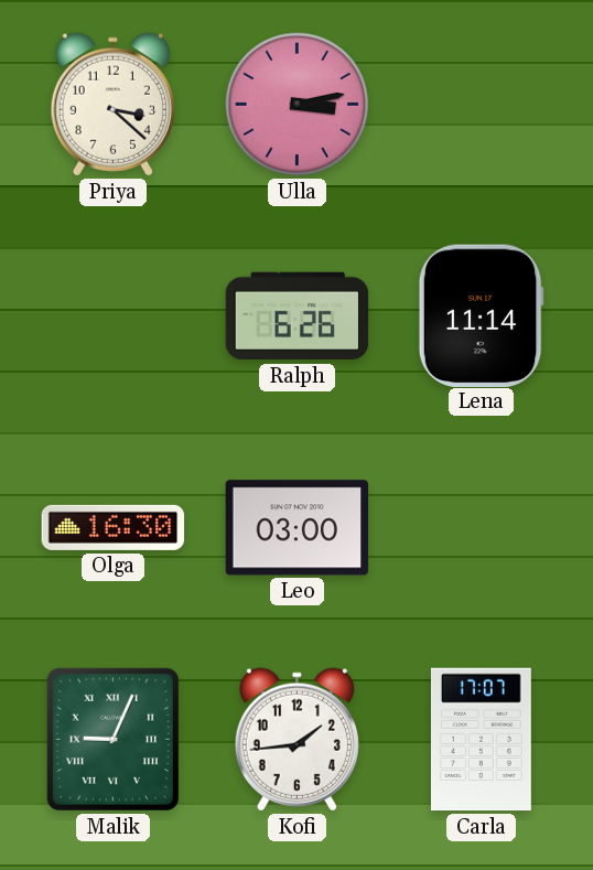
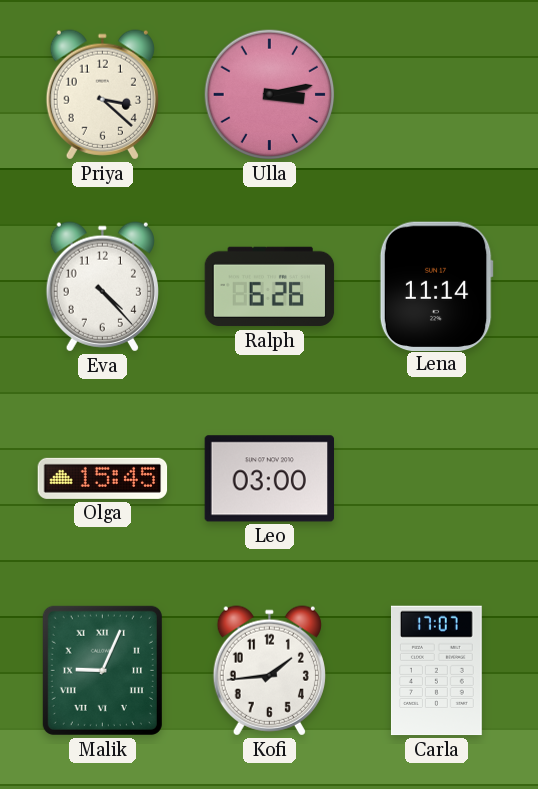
Eva: none -> 4:23
Olga: 16:30 -> 15:45
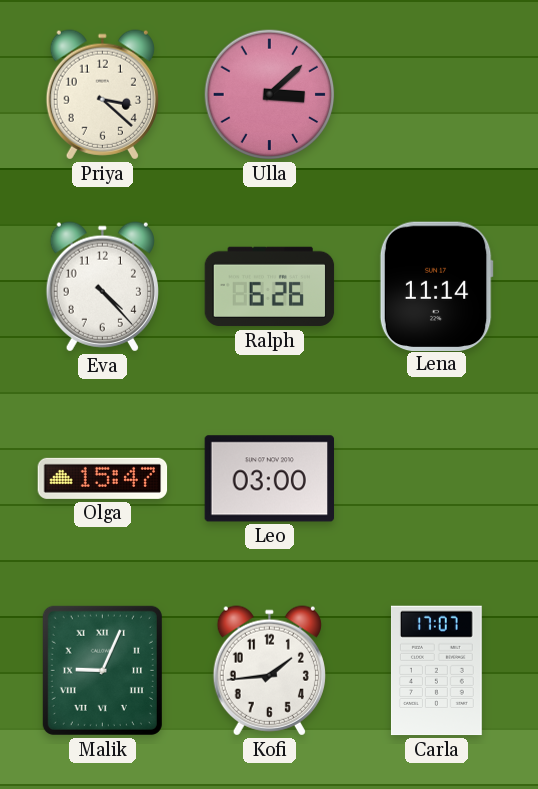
Ulla: 3:13 -> 3:08
Olga: 15:45 -> 15:47
